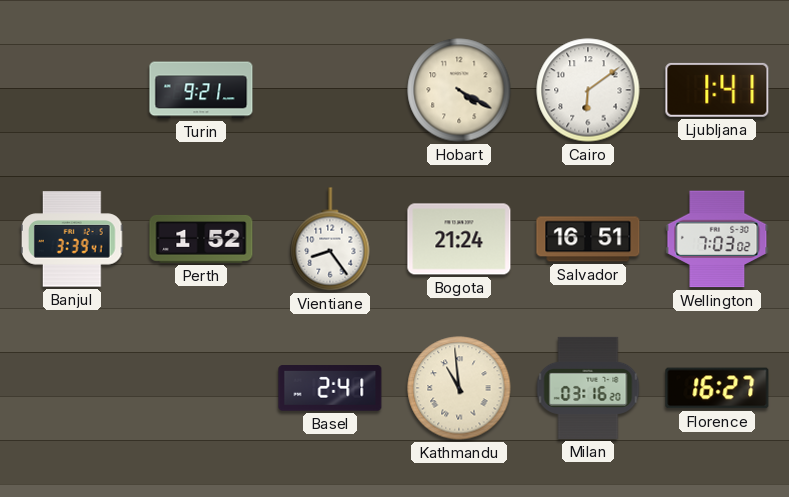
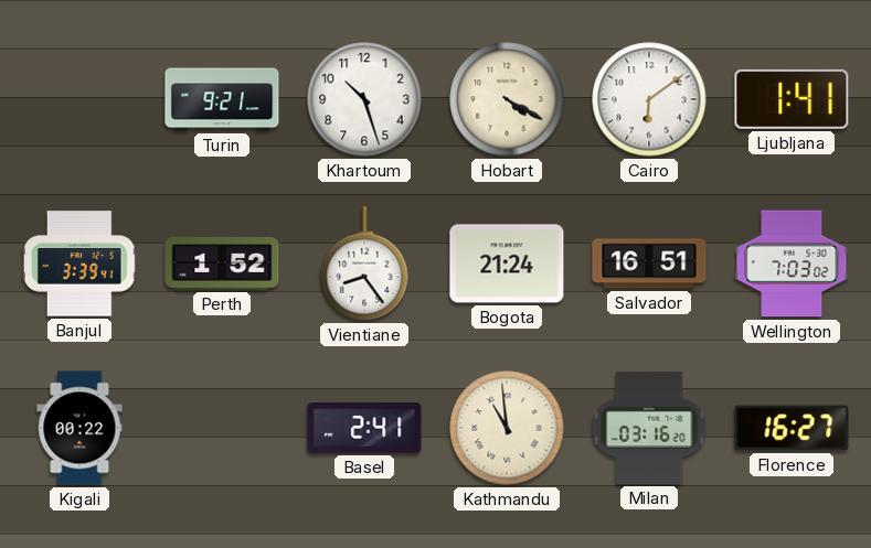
Khartoum: none -> 10:27
Kigali: none -> 00:22
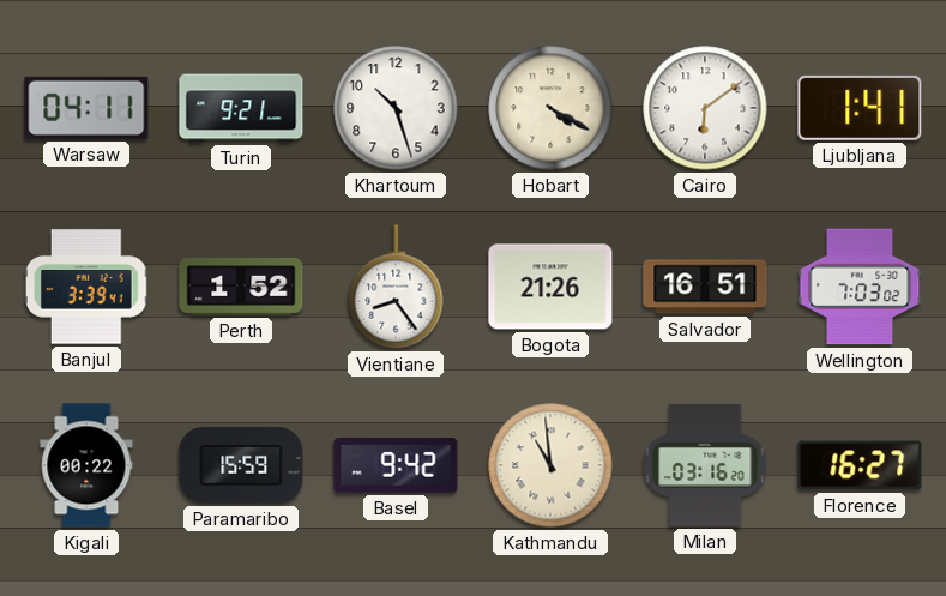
Warsaw: none -> 04:11
Bogota: 21:24 -> 21:26
Paramaribo: none -> 15:59
Basel: 2:41 -> 9:42
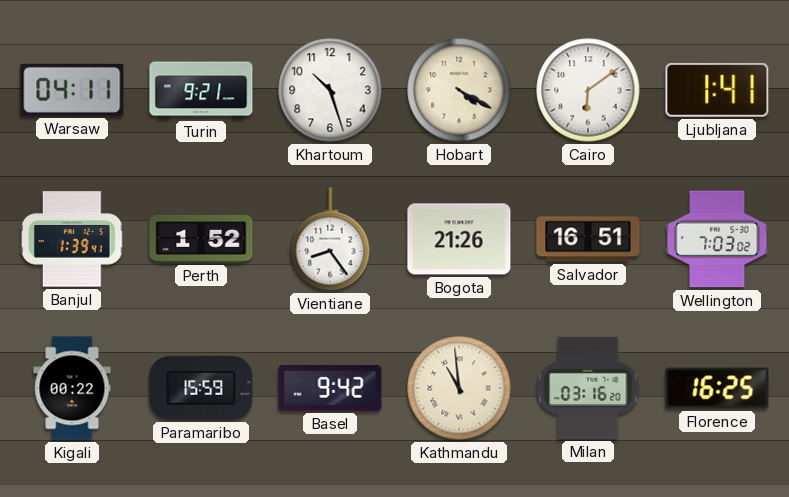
Banjul: 3:39 -> 1:39
Florence: 16:27 -> 16:25
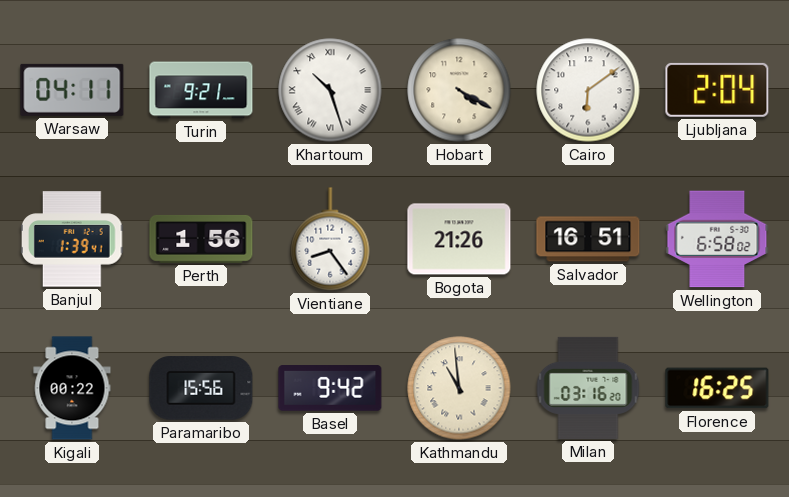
Khartoum numerals: Arabic -> Roman
Ljubljana: 1:41 -> 2:04
Perth: 1:52 -> 1:56
Wellington: 7:03 -> 6:58
Paramaribo: 15:59 -> 15:56
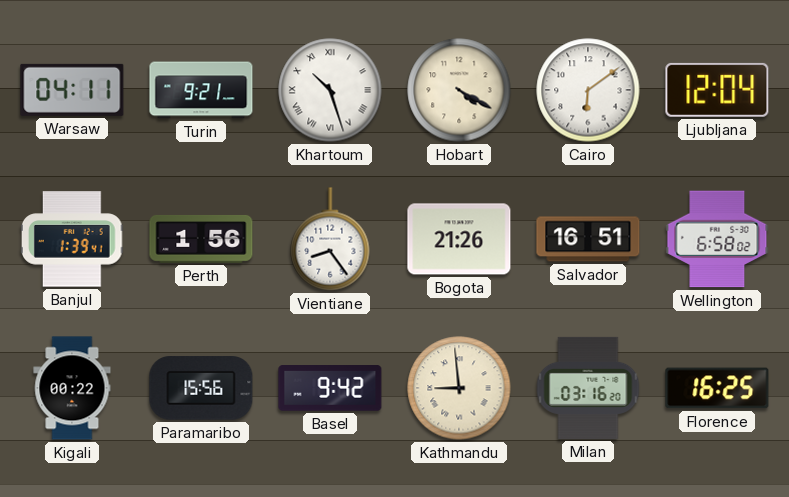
Ljubljana: 2:04 -> 12:04
Kathmandu: 10:59 -> 8:59
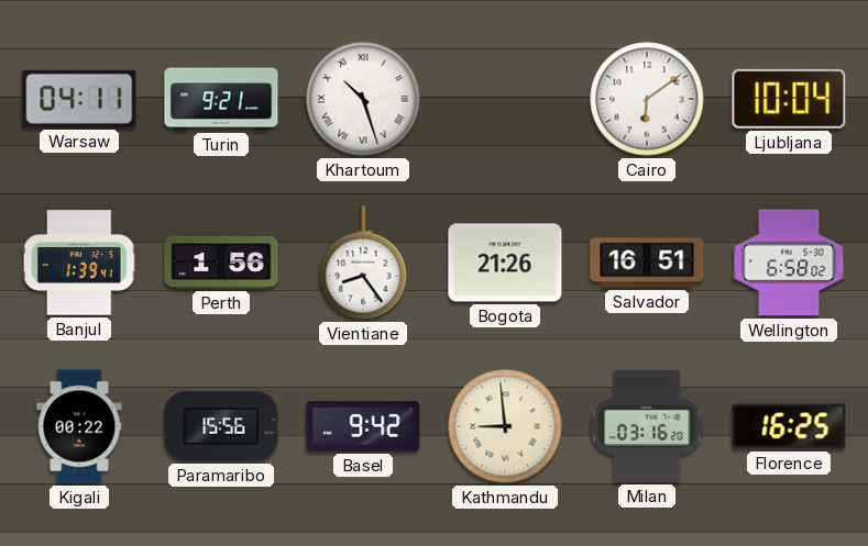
Hobart: 4:20 -> none
Ljubljana: 12:04 -> 10:04
